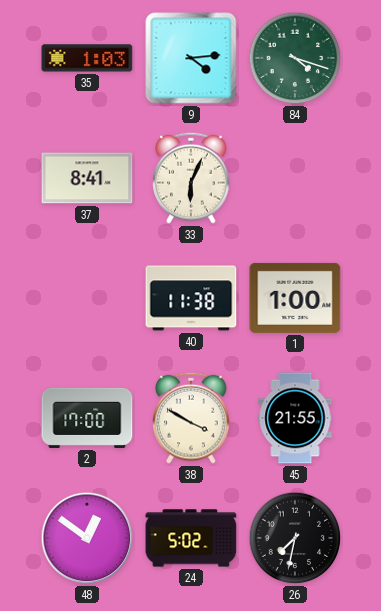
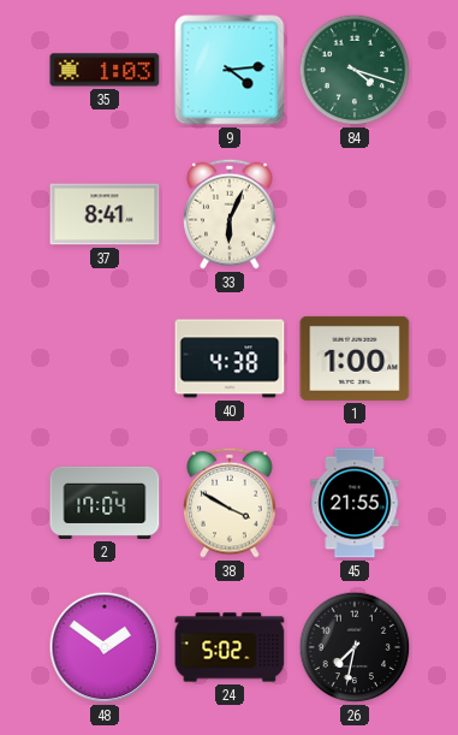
40: 11:38 -> 4:38
2: 17:00 -> 17:04
48: 12:51 -> 1:51
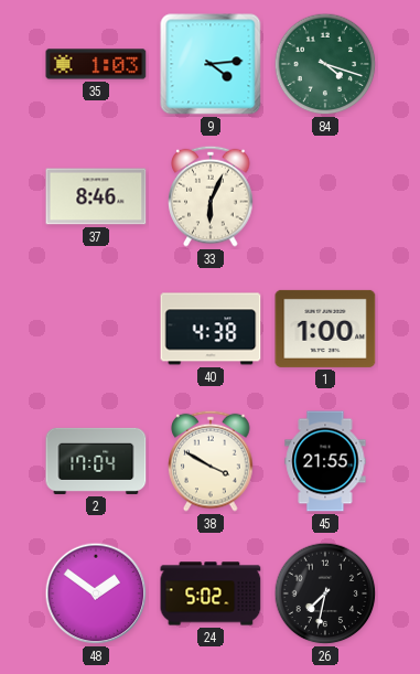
37: 8:41 -> 8:46
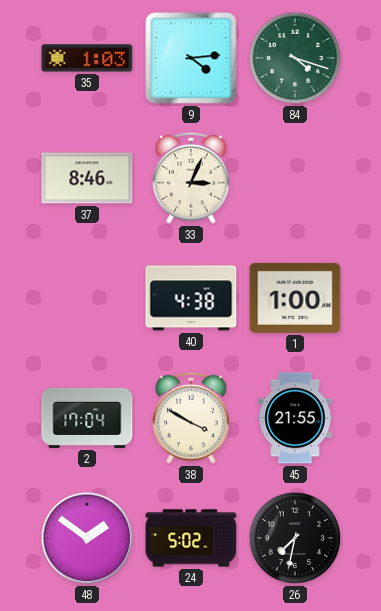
33: 6:04 -> 3:04
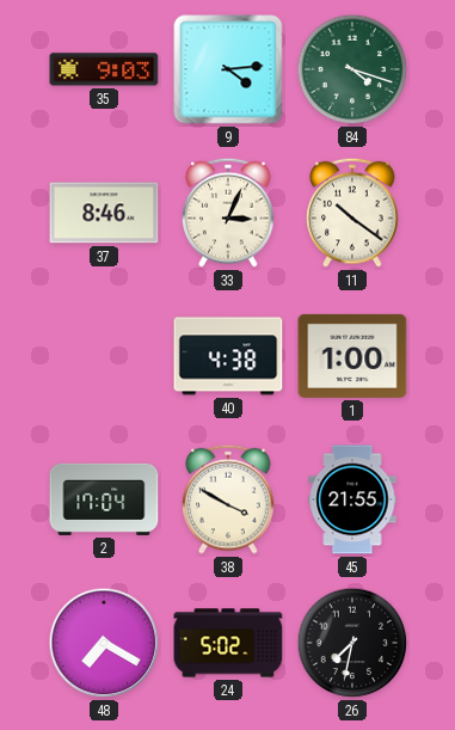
35: 1:03 -> 9:03
11: none -> 10:21
48: 1:51 -> 7:20
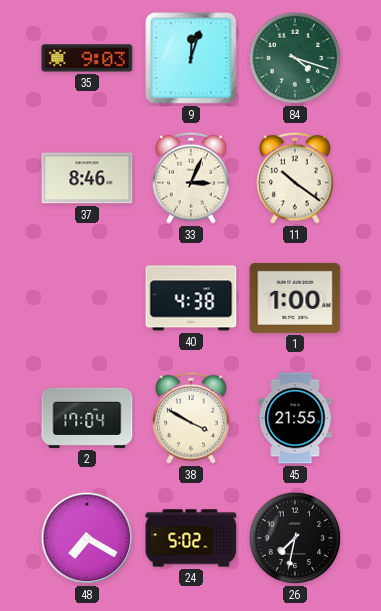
9: 4:14 -> 12:03
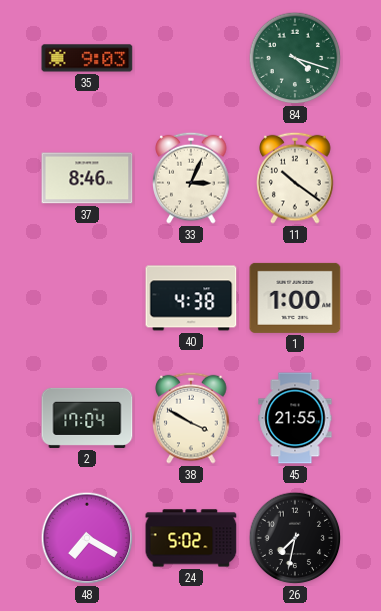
9: 12:03 -> none
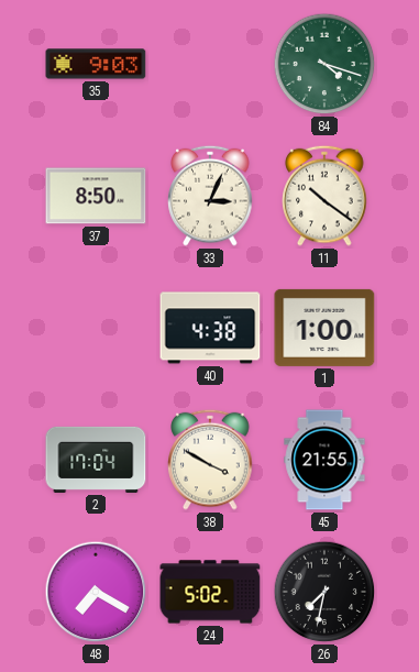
37: 8:46 -> 8:50
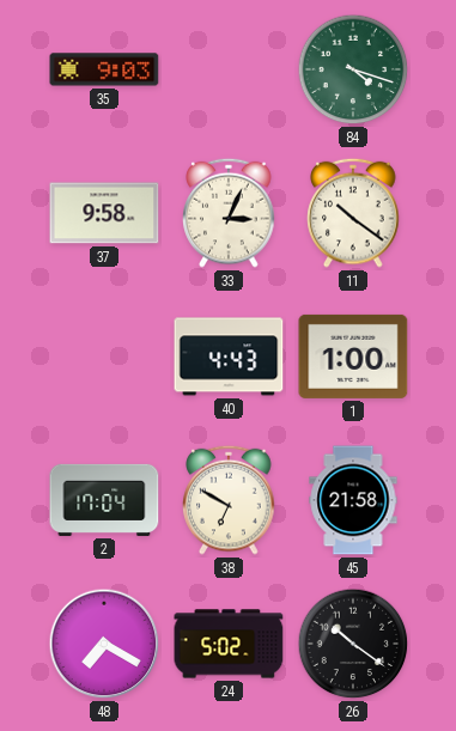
37: 8:50 -> 9:58
40: 4:38 -> 4:43
38: 3:50 -> 6:50
45: 21:55 -> 21:58
26: 7:32 -> 10:21
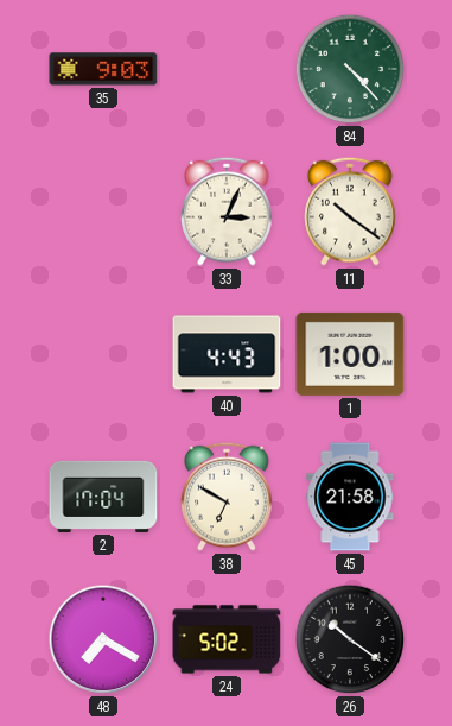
84: 4:18 -> 4:23
37: 9:58 -> none
